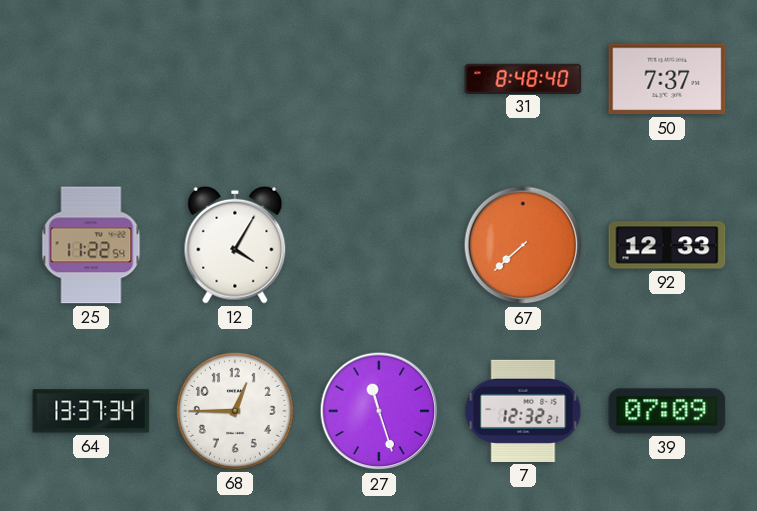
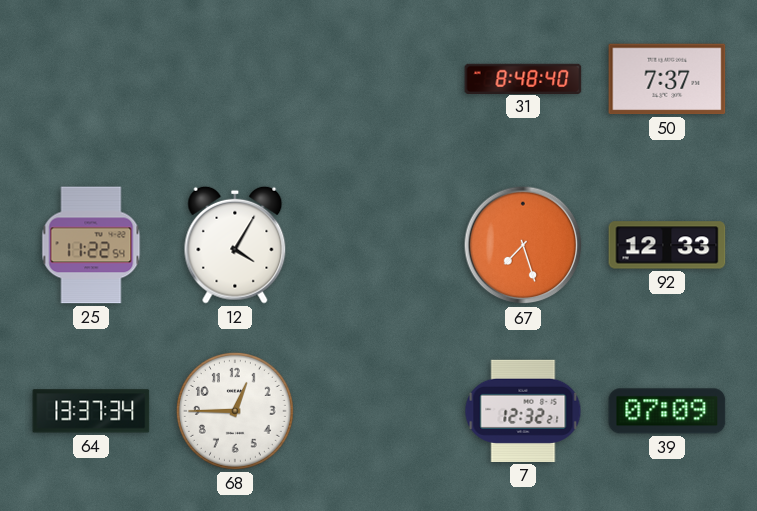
67: 7:38 -> 7:27
27: 11:27 -> none
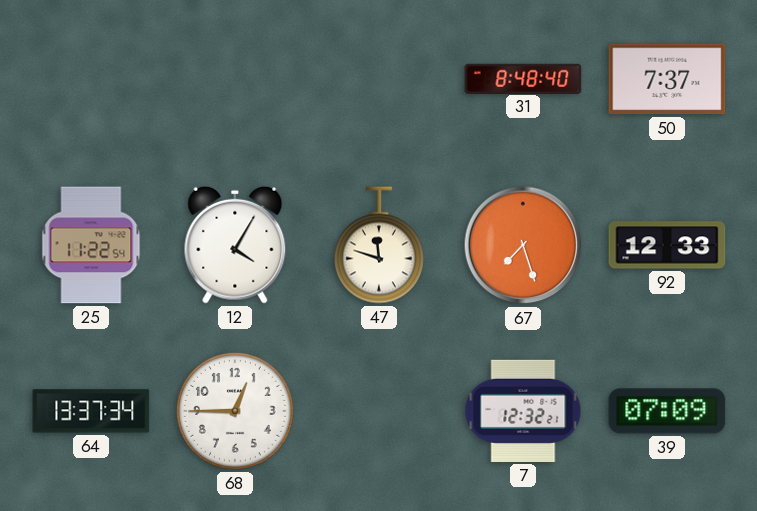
47: none -> 11:48
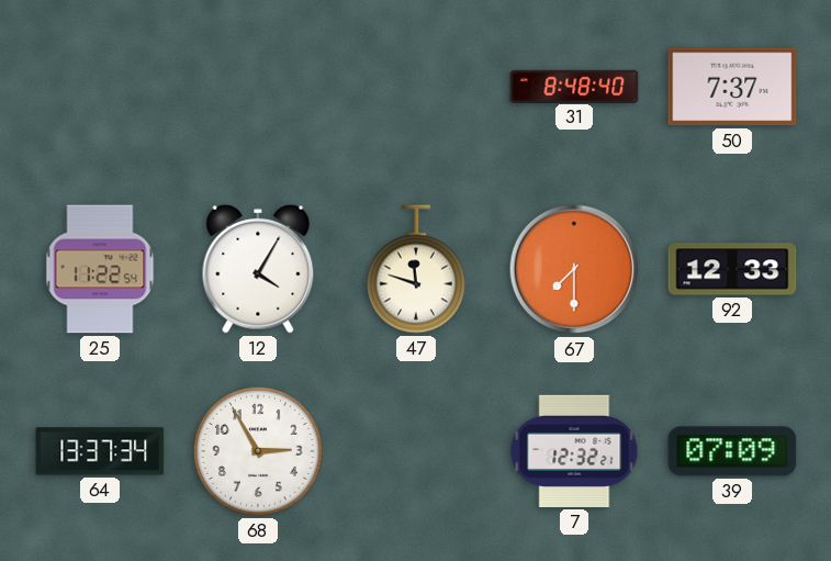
67: 7:27 -> 7:30
68: 12:45 -> 2:55
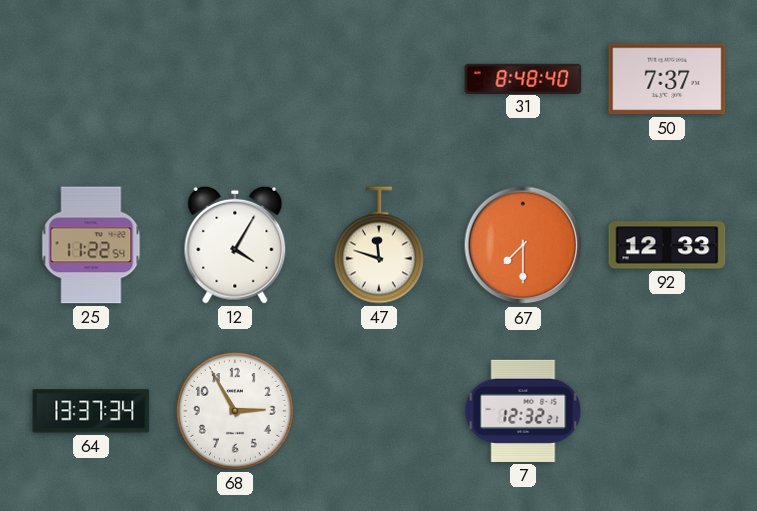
39: 07:09 -> none
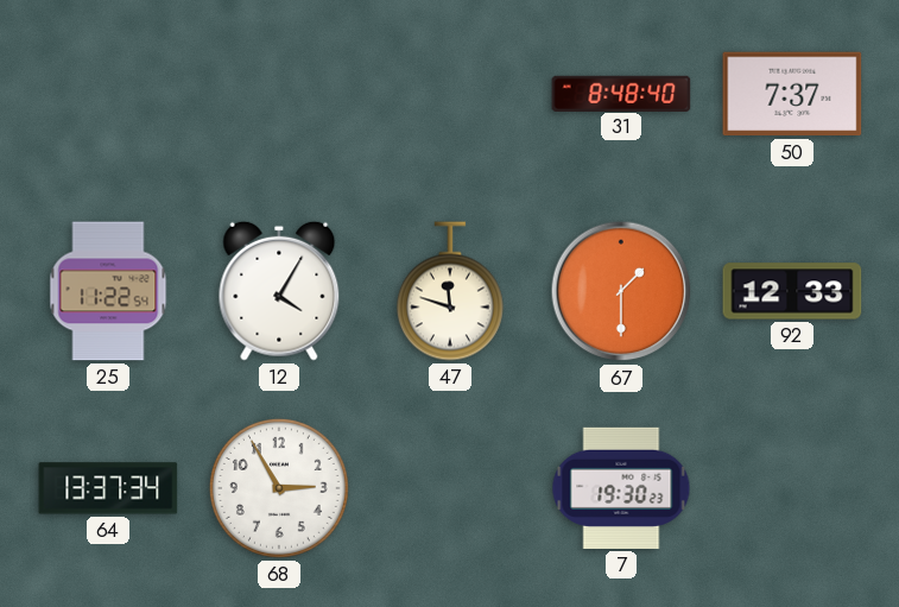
67: 7:30 -> 1:30
7: 12:32 -> 19:30
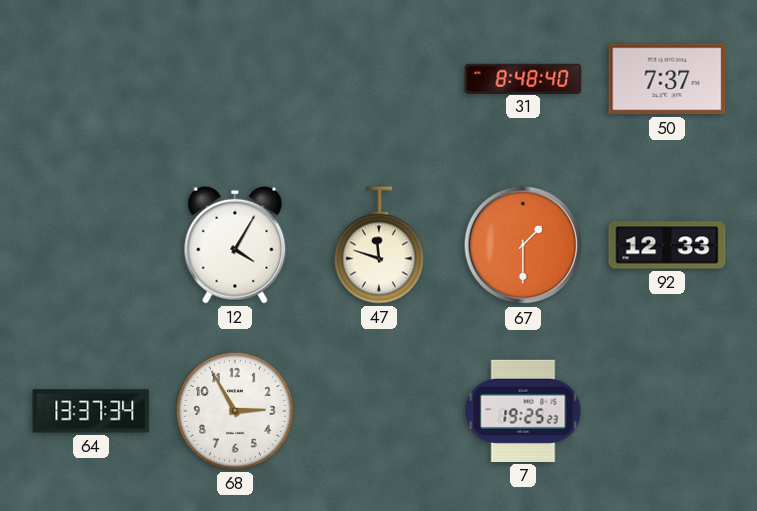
25: 11:22 -> none
7: 19:30 -> 19:25
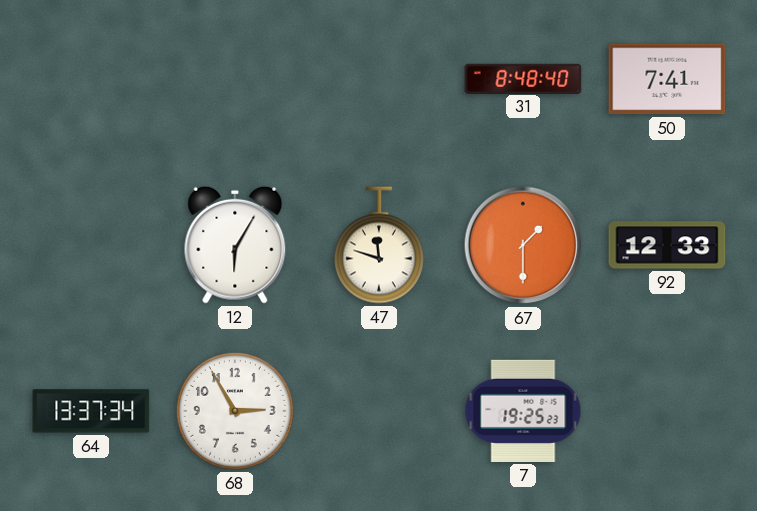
50: 7:37 -> 7:41
12: 4:05 -> 6:05
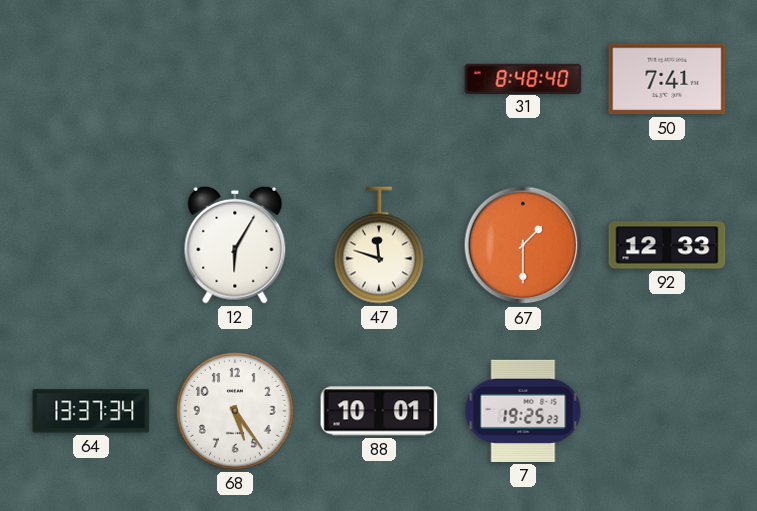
68: 2:55 -> 5:24
88: none -> 10:01
